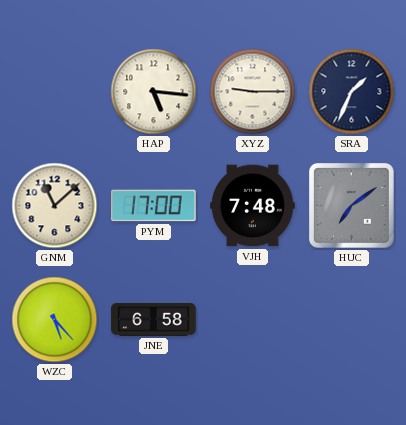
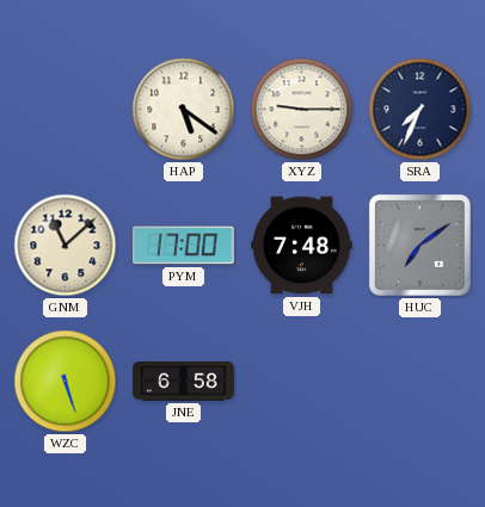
HAP: 5:16 -> 5:21
SRA: 1:34 -> 7:34
WZC: 5:23 -> 5:27
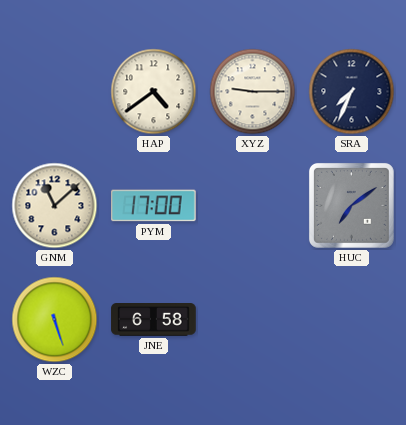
HAP: 5:21 -> 4:39
VJH: 7:48 -> none
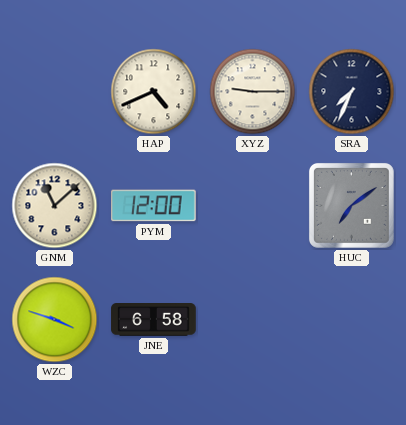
HAP: 4:39 -> 4:41
PYM: 17:00 -> 12:00
WZC: 5:27 -> 3:48
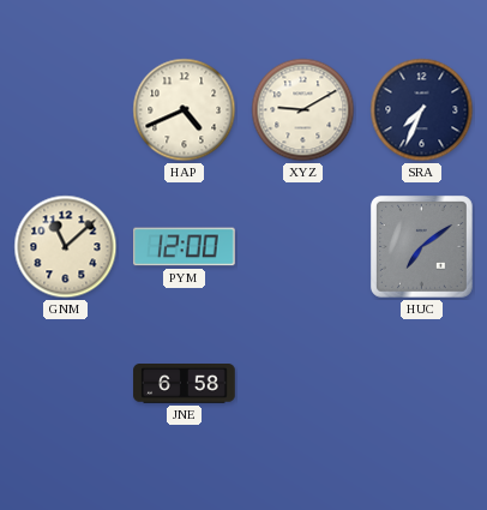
XYZ: 9:15 -> 9:10
WZC: 3:48 -> none
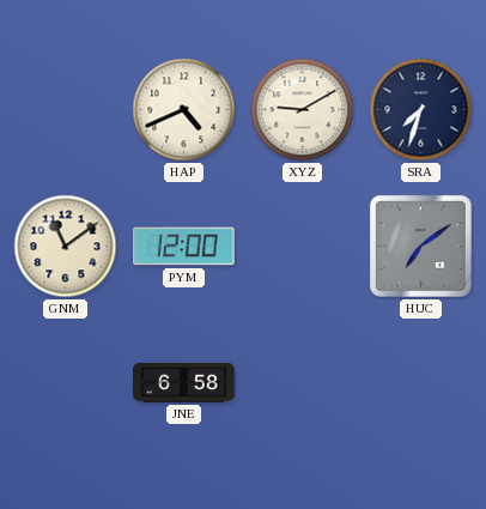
SRA: 7:34 -> 7:33
GNM: 11:08 -> 11:09
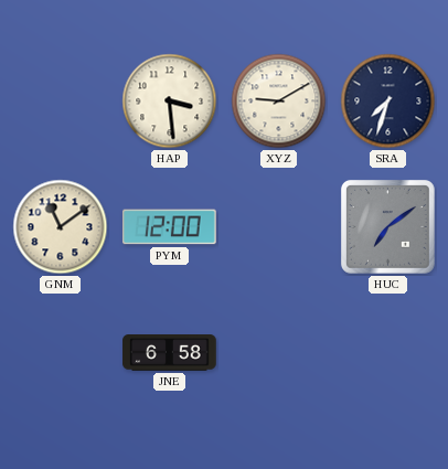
HAP: 4:41 -> 3:29
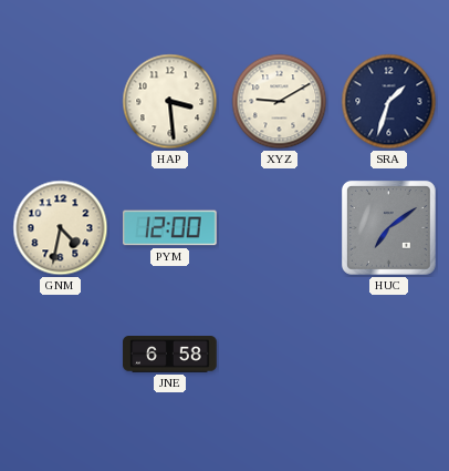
SRA: 7:33 -> 1:33
GNM: 11:09 -> 4:32
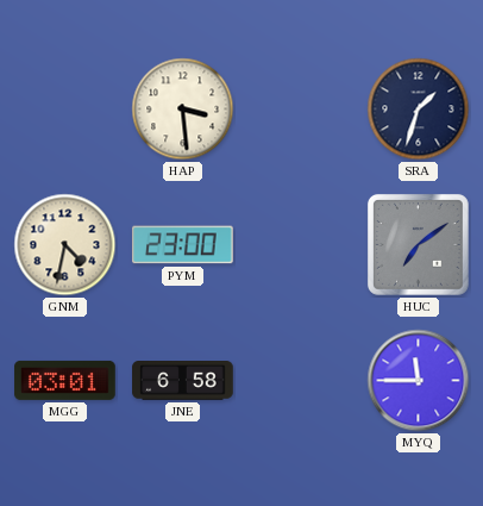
XYZ: 9:10 -> none
PYM: 12:00 -> 23:00
MGG: none -> 03:01
MYQ: none -> 11:45
